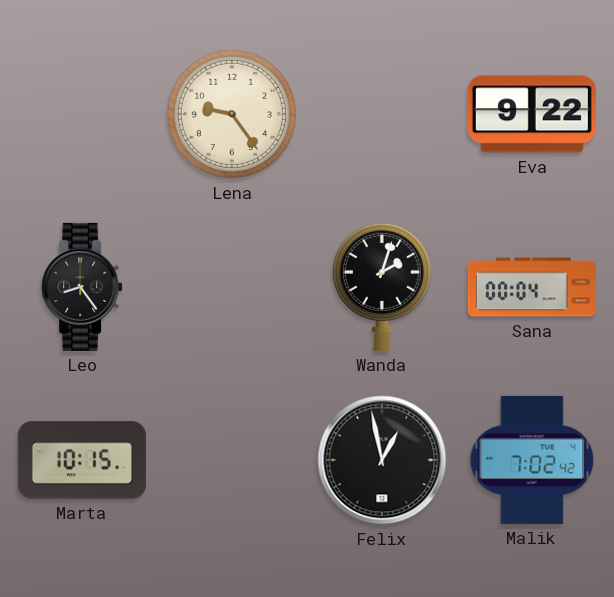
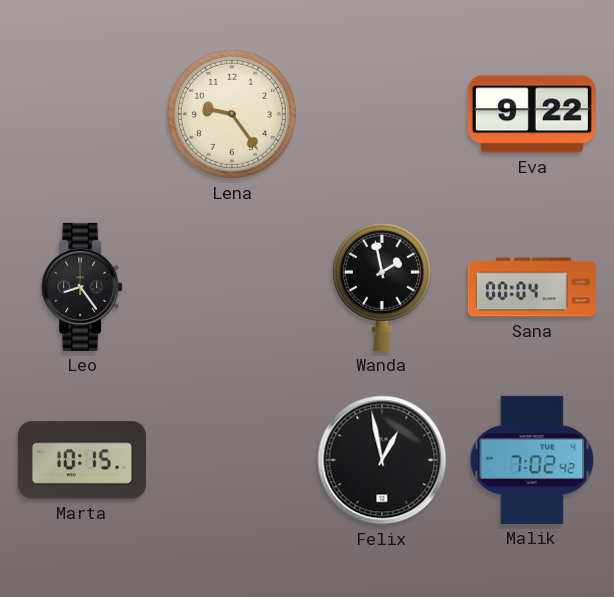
Wanda: 2:03 -> 1:58
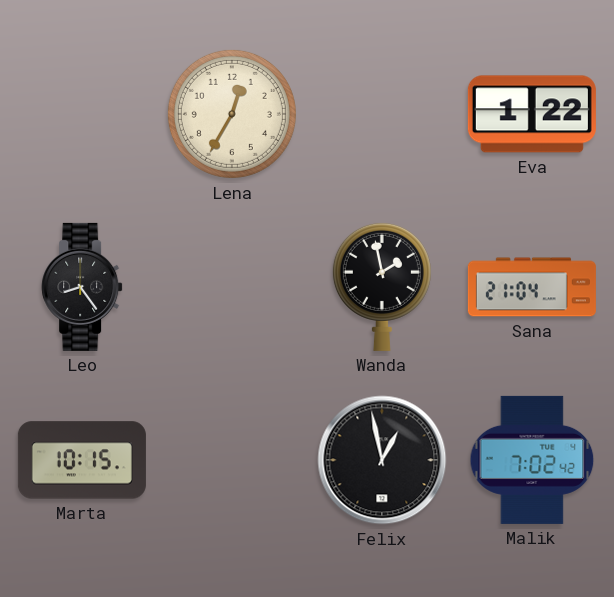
Lena: 9:24 -> 12:35
Eva: 9:22 -> 1:22
Sana: 00:04 -> 21:04
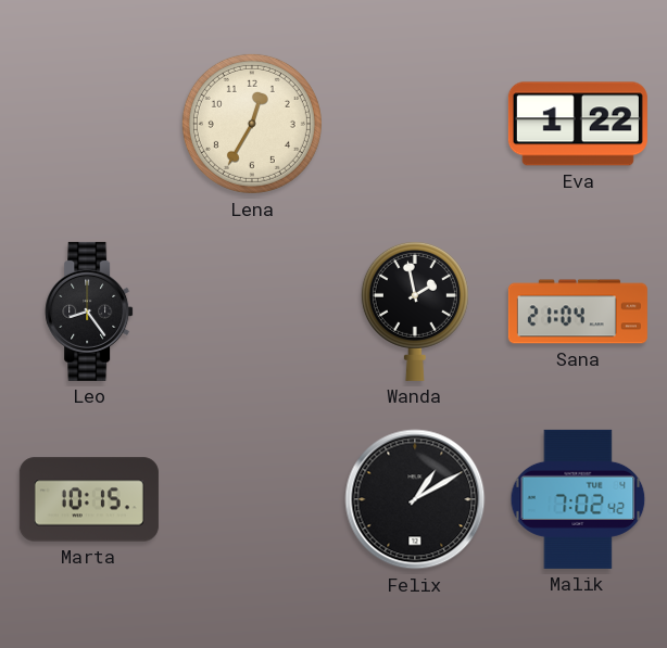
Felix: 12:58 -> 1:10
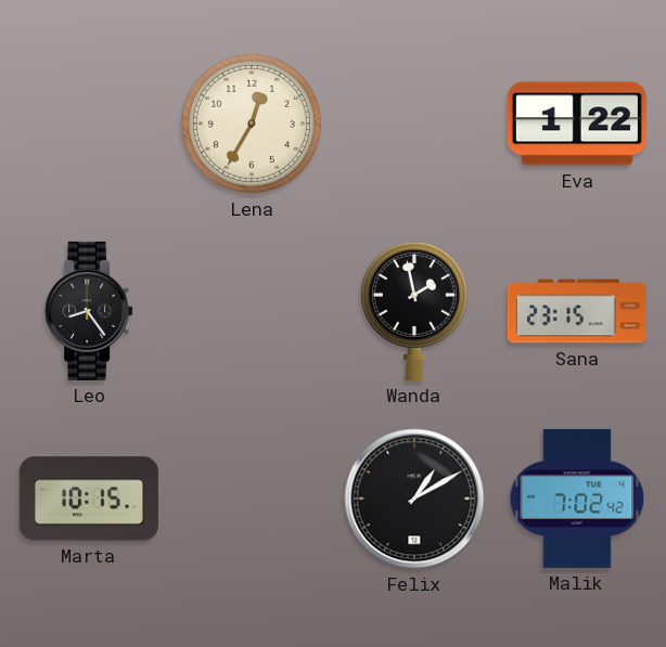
Sana: 21:04 -> 23:15
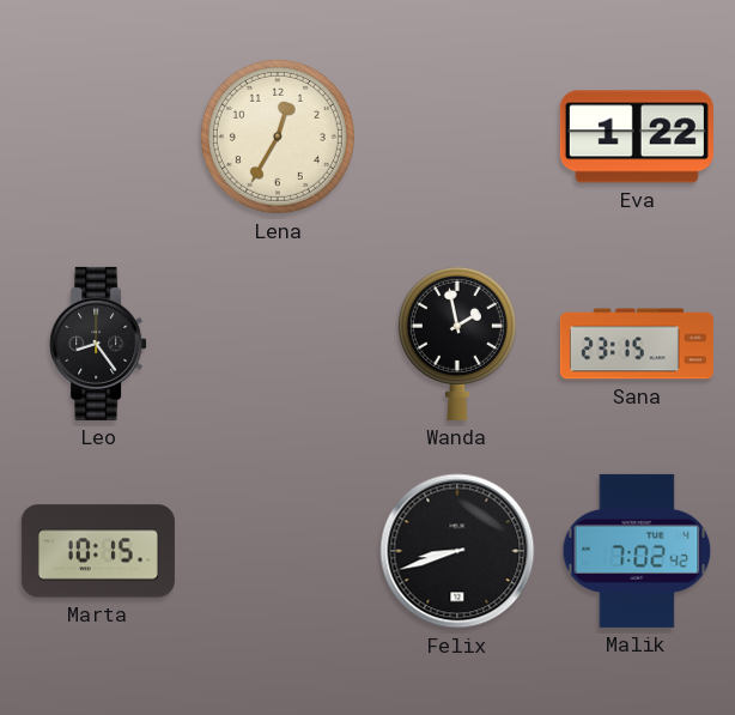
Felix: 1:10 -> 8:42
